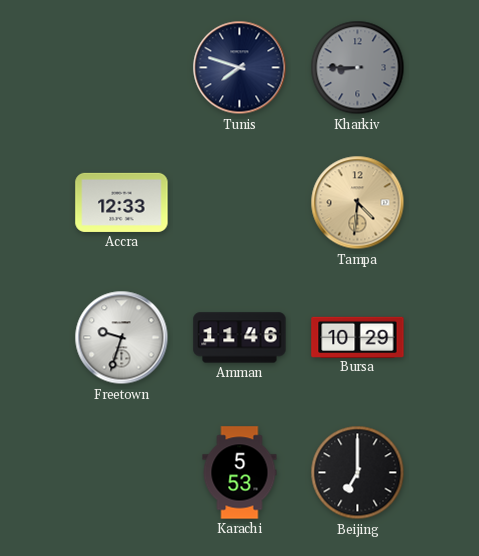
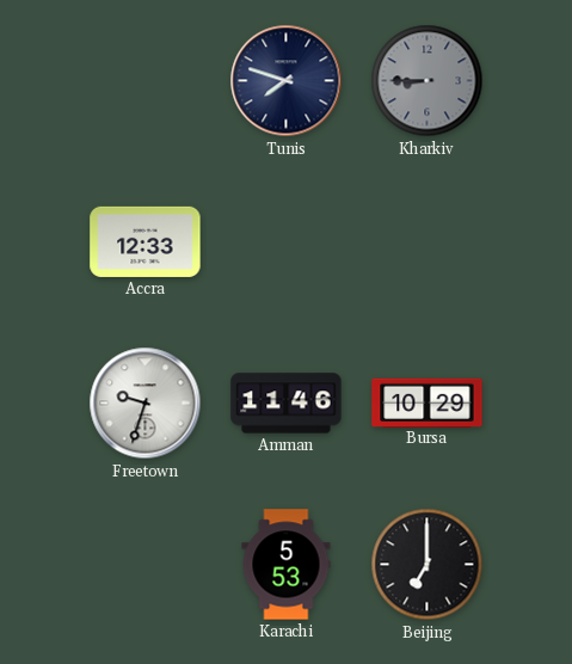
Tampa: 4:31 -> none
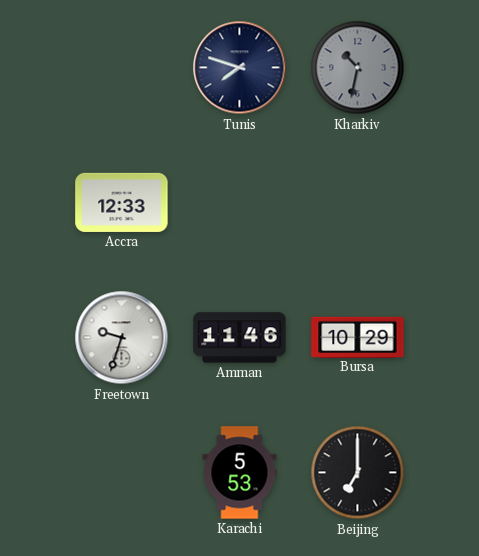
Kharkiv: 8:45 -> 10:32
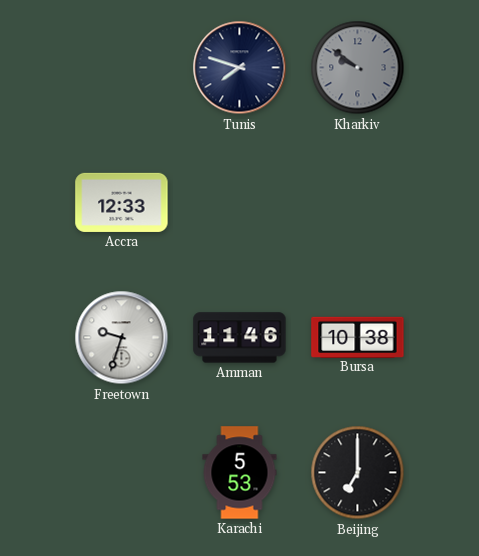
Kharkiv: 10:32 -> 9:51
Bursa: 10:29 -> 10:38
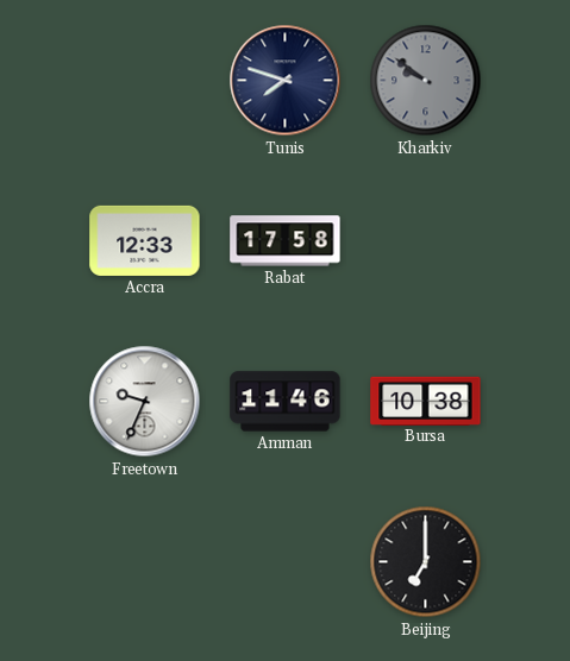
Rabat: none -> 17:58
Freetown: 9:33 -> 9:34
Karachi: 5:53 -> none
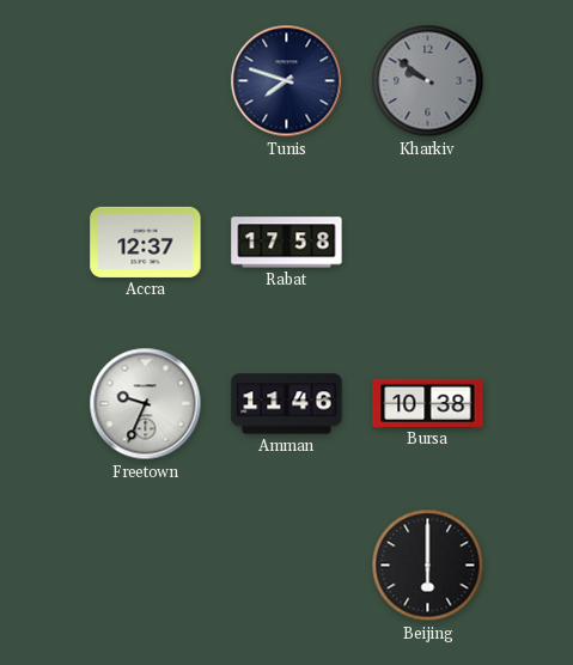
Accra: 12:33 -> 12:37
Beijing: 7:00 -> 6:00
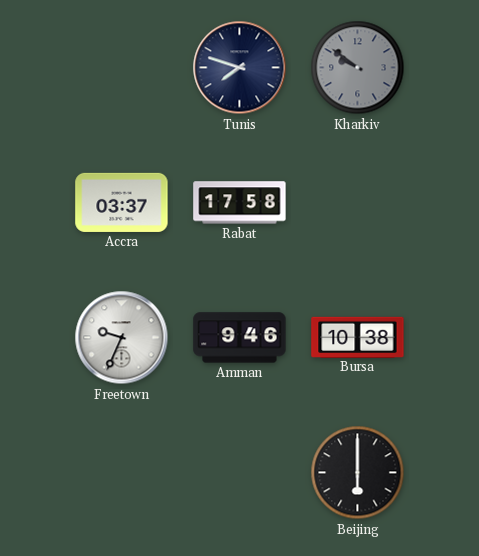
Accra: 12:37 -> 03:37
Amman: 11:46 -> 9:46
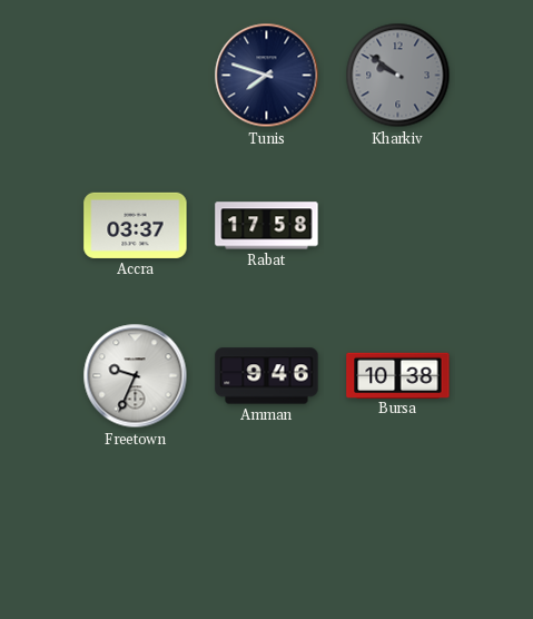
Beijing: 6:00 -> none
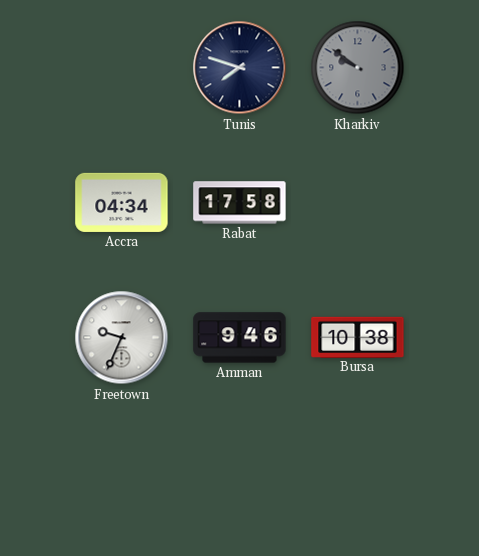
Accra: 03:37 -> 04:34
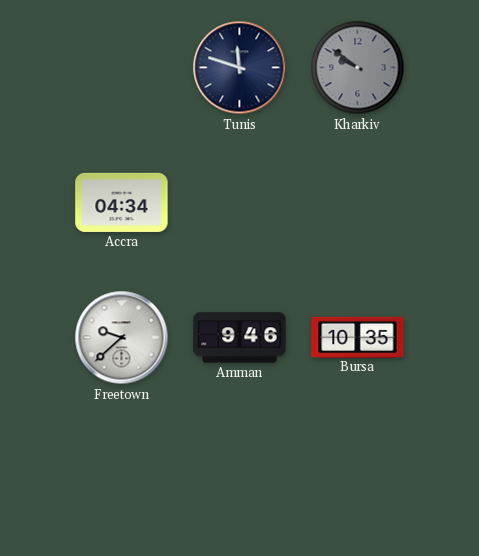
Tunis: 7:48 -> 11:48
Rabat: 17:58 -> none
Freetown: 9:34 -> 9:38
Bursa: 10:38 -> 10:35
